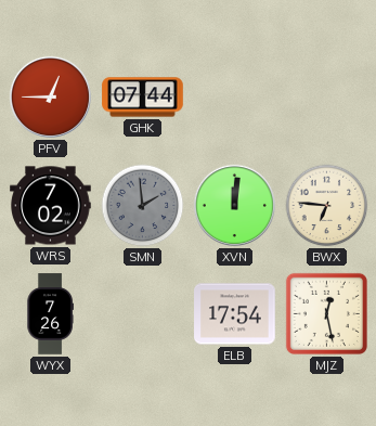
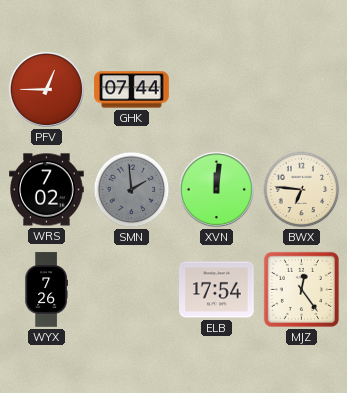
MJZ: 12:28 -> 12:24
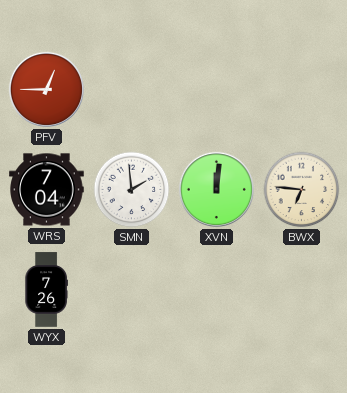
GHK: 07:44 -> none
WRS: 7:02 -> 7:04
SMN dial: grey -> white
ELB: 17:54 -> none
MJZ: 12:24 -> none
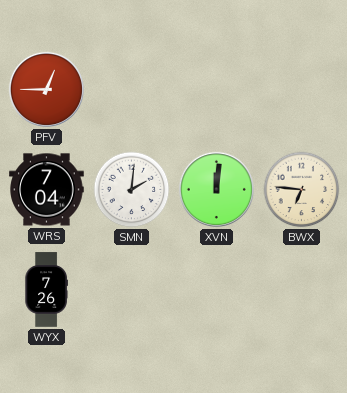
SMN: 1:59 -> 2:01
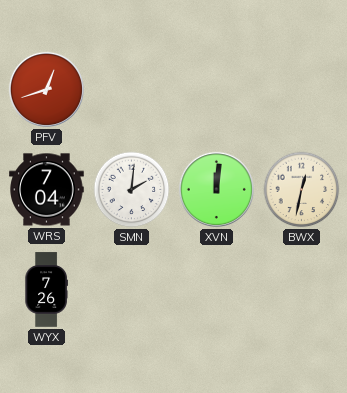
PFV: 12:45 -> 12:42
BWX: 6:46 -> 12:32
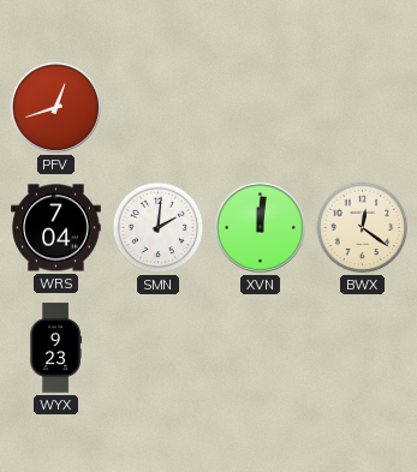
BWX: 12:32 -> 12:21
WYX: 7:26 -> 9:23
